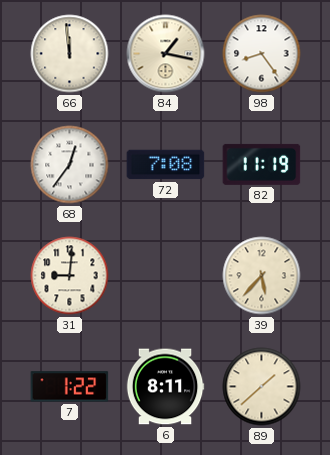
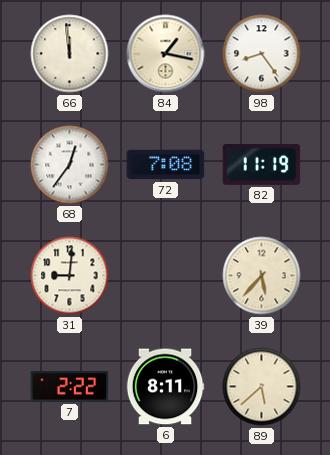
7: 1:22 -> 2:22
89: 1:38 -> 5:38
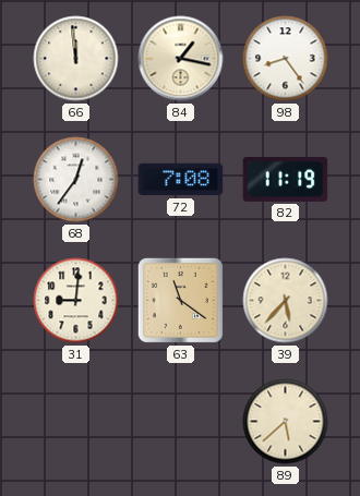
63: none -> 11:21
7: 2:22 -> none
6: 8:11 -> none
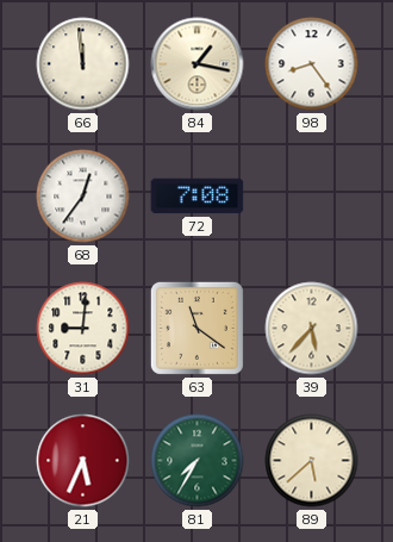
82: 11:19 -> none
21: none -> 5:34
81: none -> 7:35
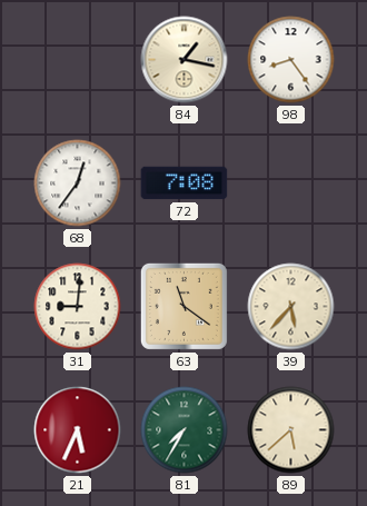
66: 11:59 -> none
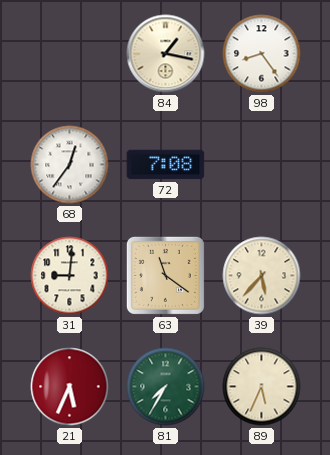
89: 5:38 -> 5:34
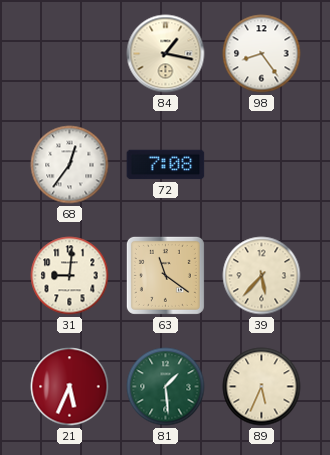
81: 7:35 -> 1:29
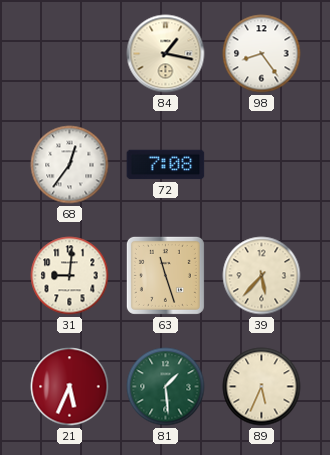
63: 11:21 -> 11:27
